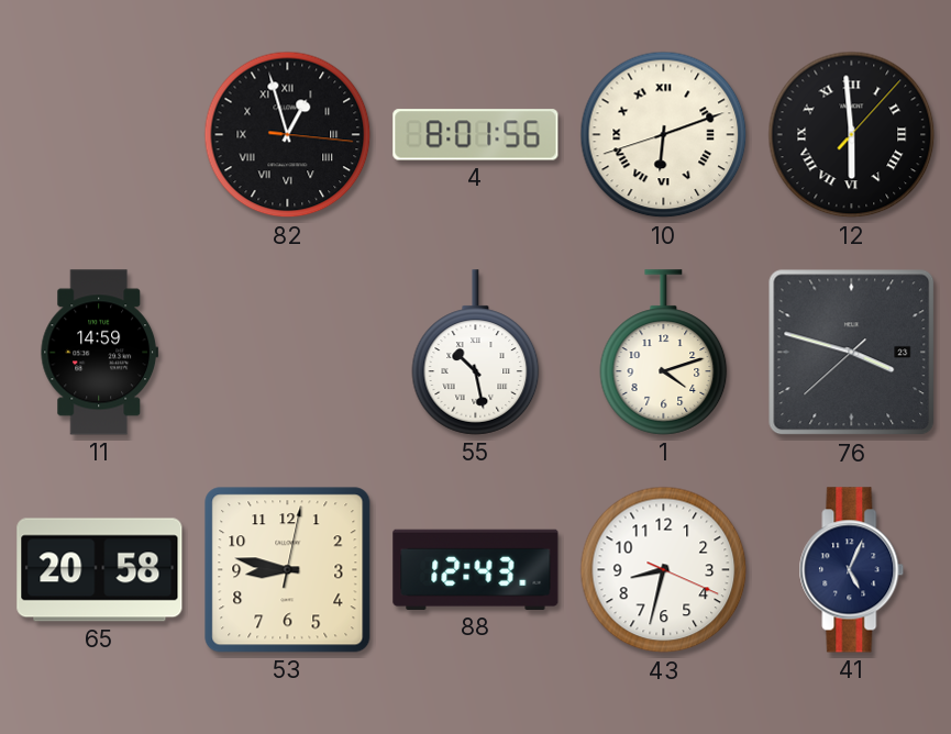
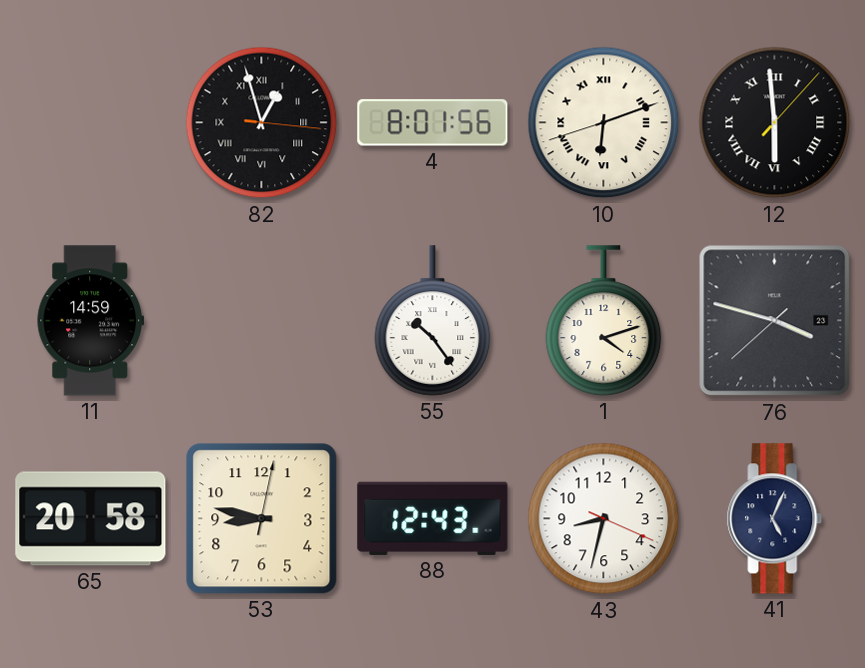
55: 10:28 -> 10:24
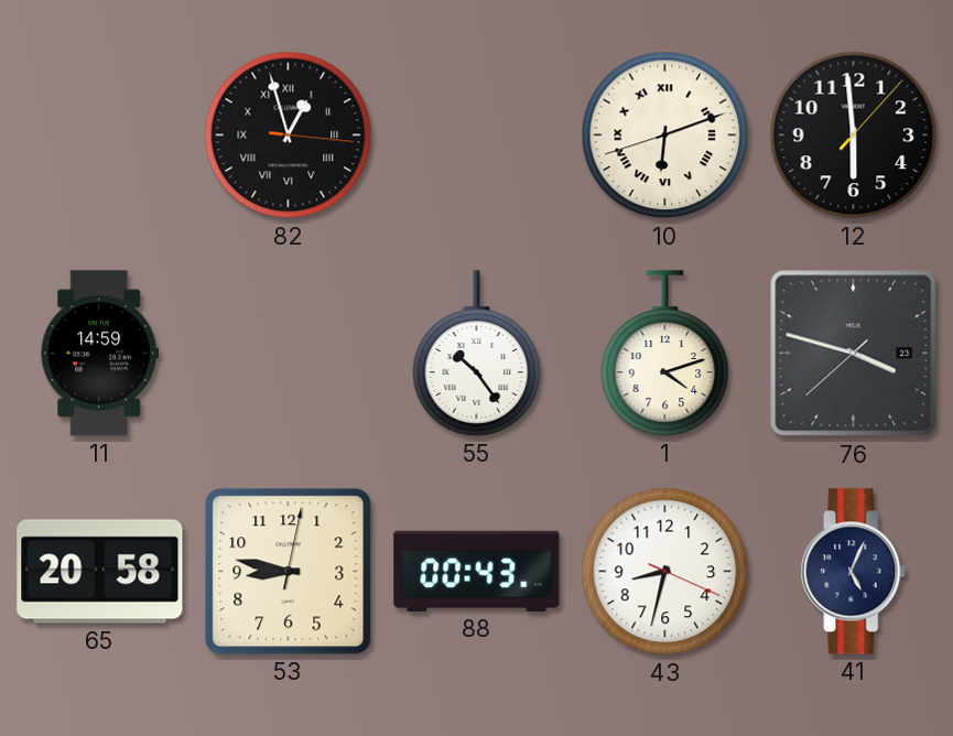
4: 8:01 -> none
12 numerals: Roman -> Arabic
88: 12:43 -> 00:43
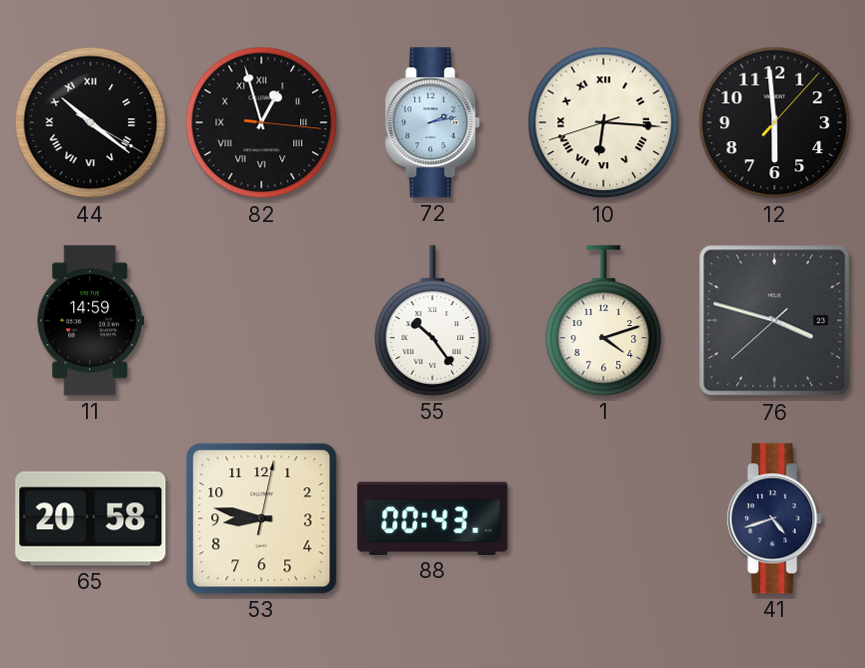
44: none -> 10:21
72: none -> 2:13
10: 6:11 -> 6:15
43: 8:32 -> none
41: 5:04 -> 4:42
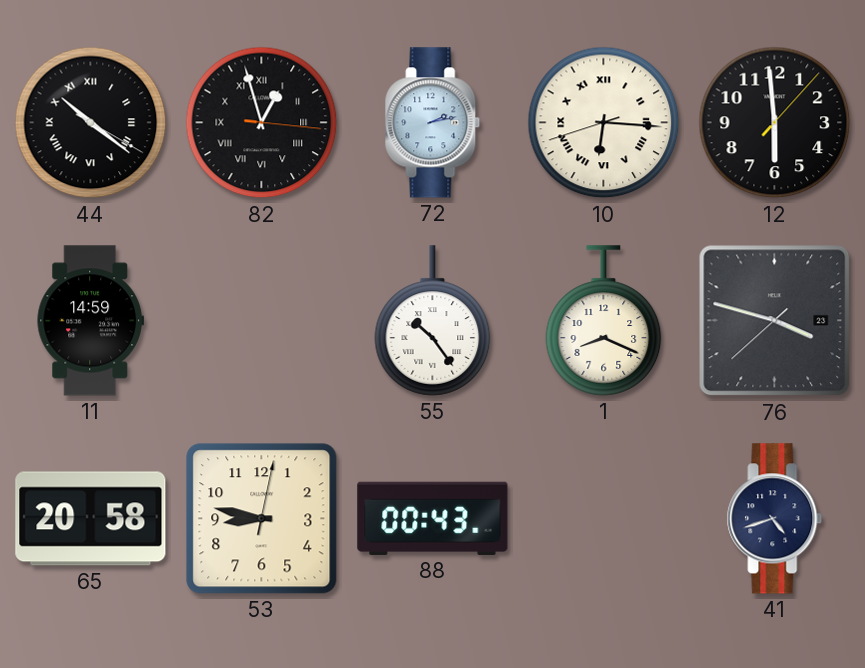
1: 4:12 -> 8:19
